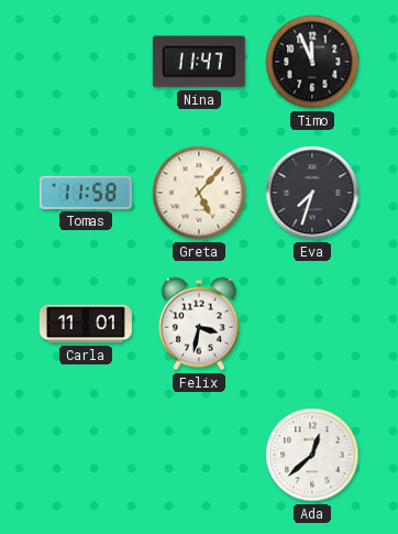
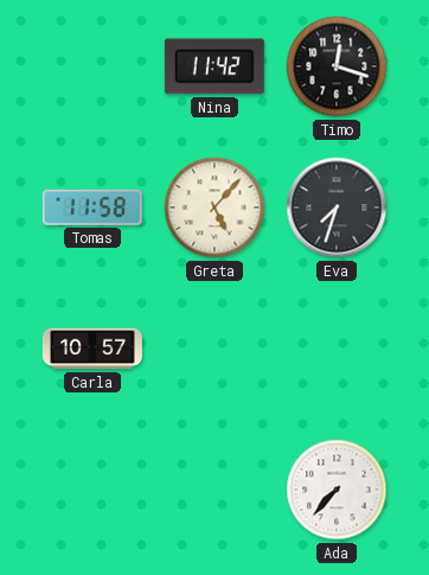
Nina: 11:47 -> 11:42
Timo: 11:56 -> 12:18
Carla: 11:01 -> 10:57
Felix: 3:32 -> none
Ada: 12:38 -> 7:37
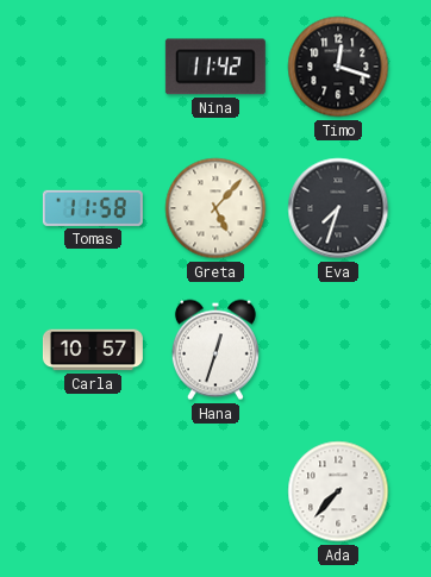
Hana: none -> 12:33
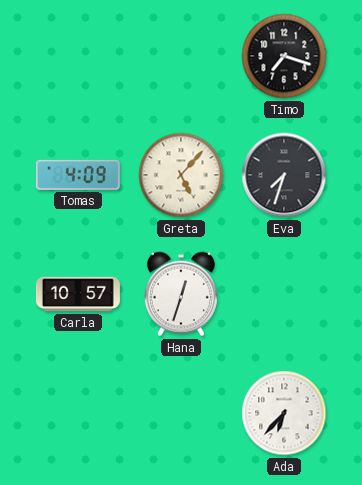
Nina: 11:42 -> none
Timo: 12:18 -> 7:18
Tomas: 11:58 -> 4:09
Ada: 7:37 -> 6:37
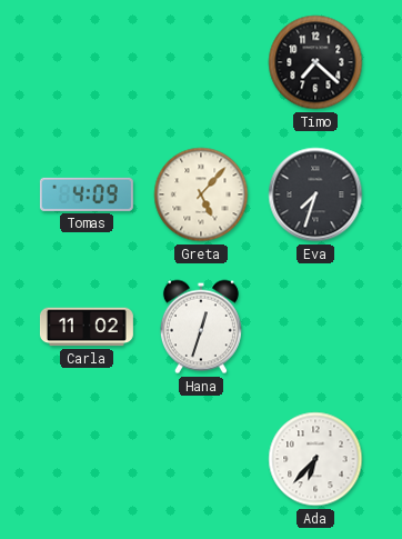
Timo: 7:18 -> 7:22
Carla: 10:57 -> 11:02
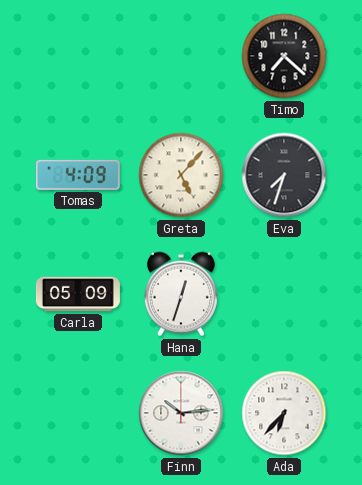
Carla: 11:02 -> 05:09
Finn: none -> 10:14
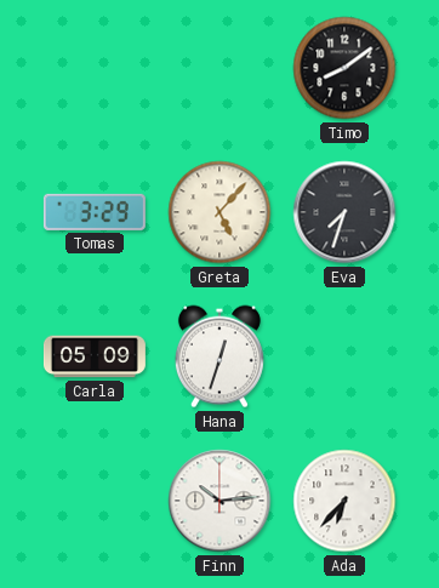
Timo: 7:22 -> 8:09
Tomas: 4:09 -> 3:29
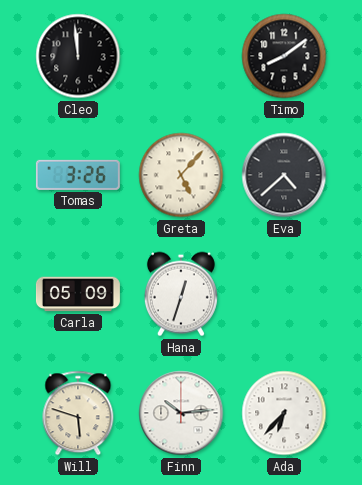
Cleo: none -> 11:59
Tomas: 3:29 -> 3:26
Eva: 7:33 -> 4:38
Will: none -> 5:48
